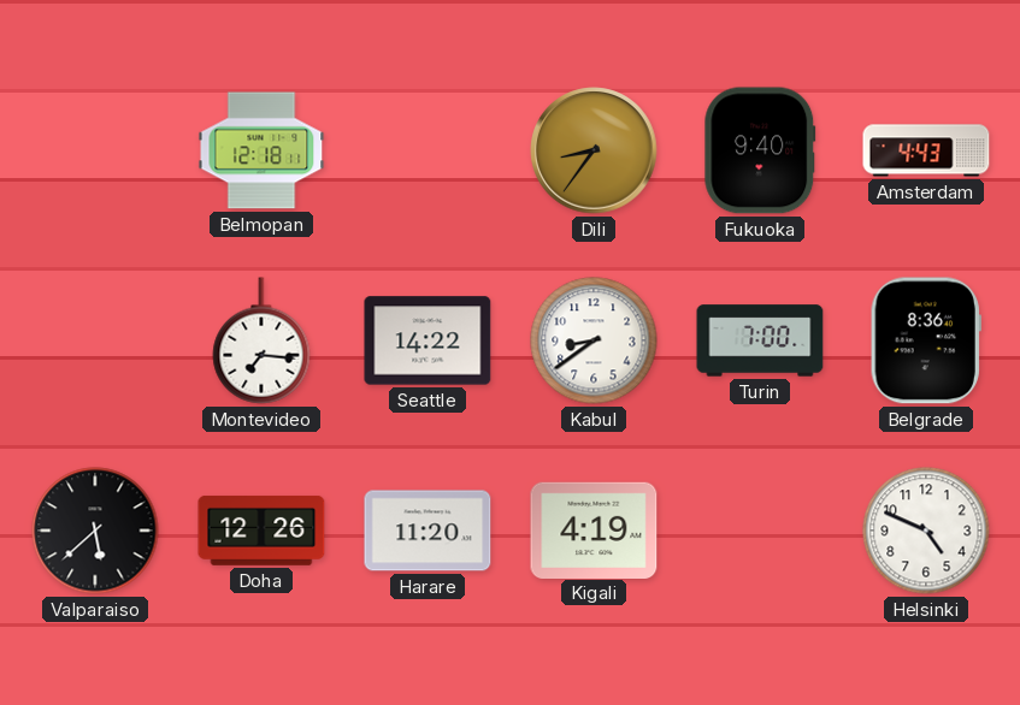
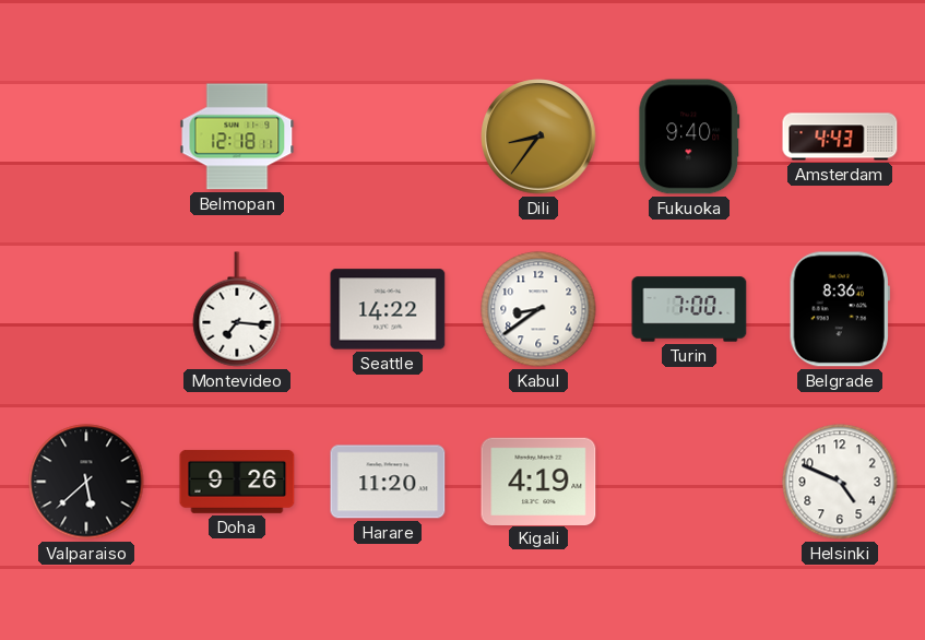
Doha: 12:26 -> 9:26
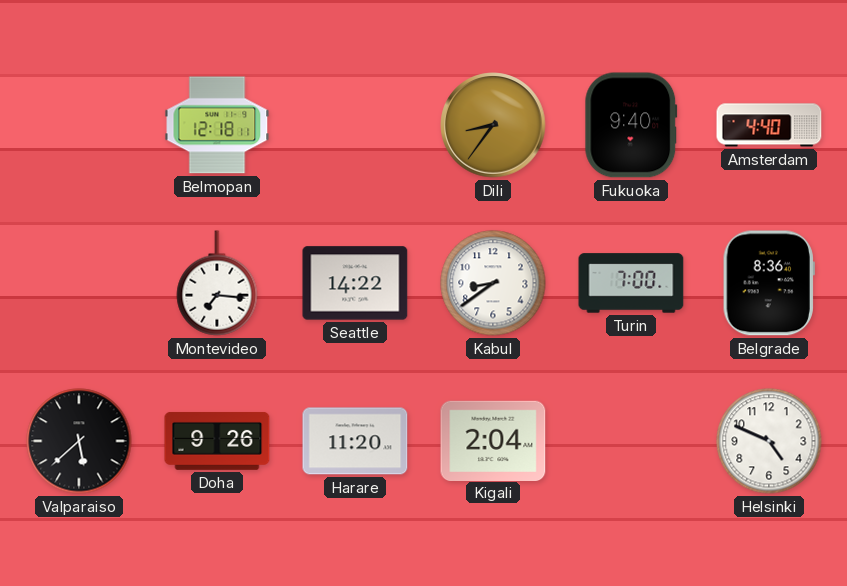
Amsterdam: 4:43 -> 4:40
Kigali: 4:19 -> 2:04
